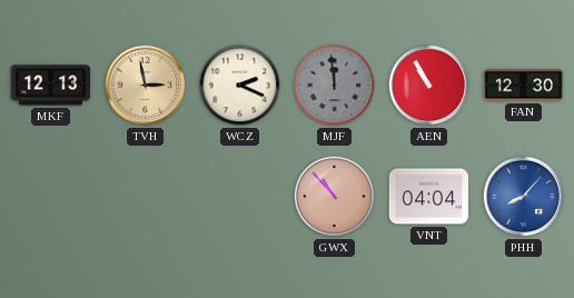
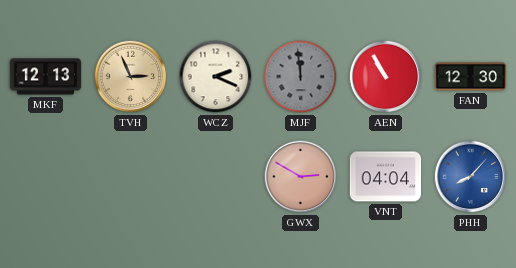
TVH: 2:58 -> 2:56
GWX: 10:53 -> 2:50
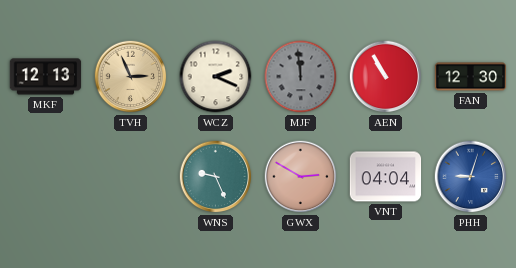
WNS: none -> 9:26
PHH: 8:07 -> 9:03
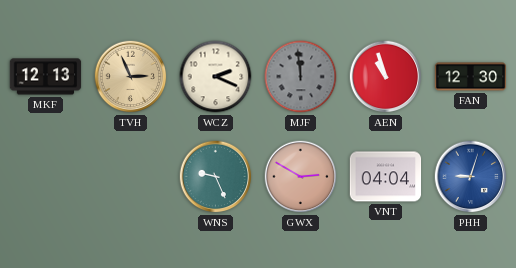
AEN: 10:55 -> 10:57
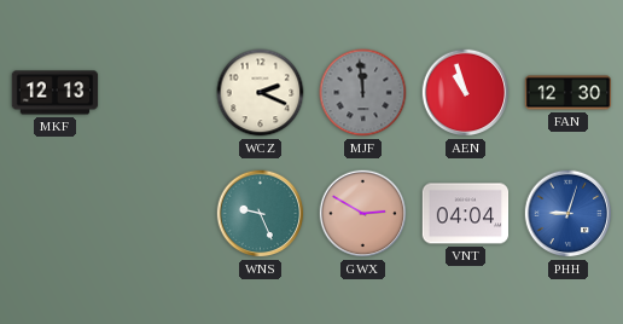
TVH: 2:56 -> none
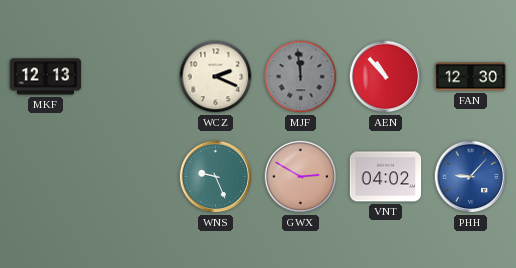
AEN: 10:57 -> 10:53
VNT: 04:04 -> 04:02
PHH: 9:03 -> 9:07
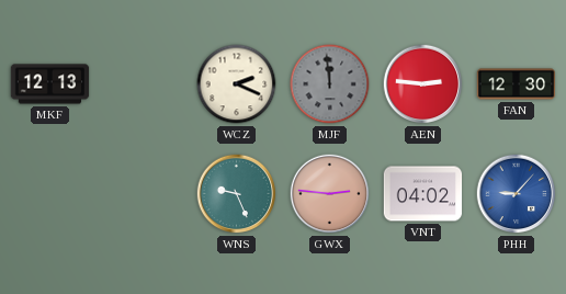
AEN: 10:53 -> 2:46
GWX: 2:50 -> 2:46
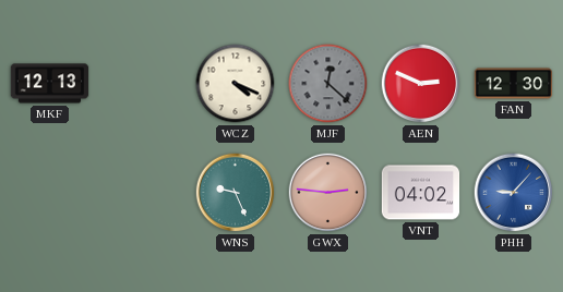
WCZ: 2:19 -> 4:19
MJF: 11:59 -> 12:22
AEN: 2:46 -> 2:49
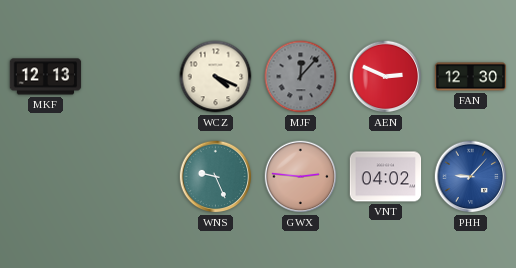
MJF: 12:22 -> 12:07
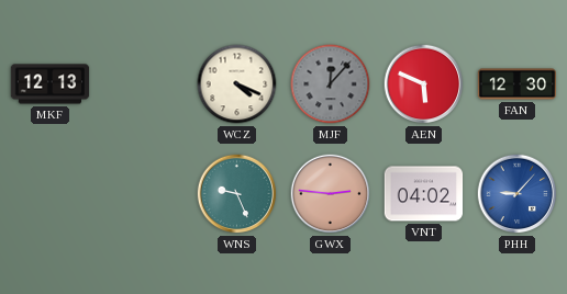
AEN: 2:49 -> 5:49
